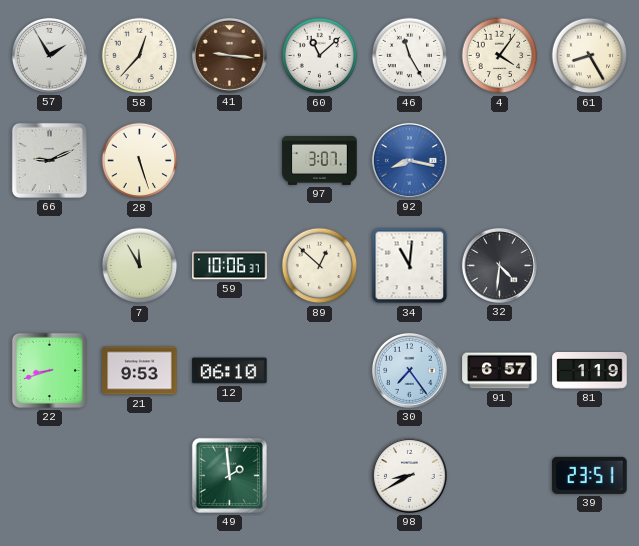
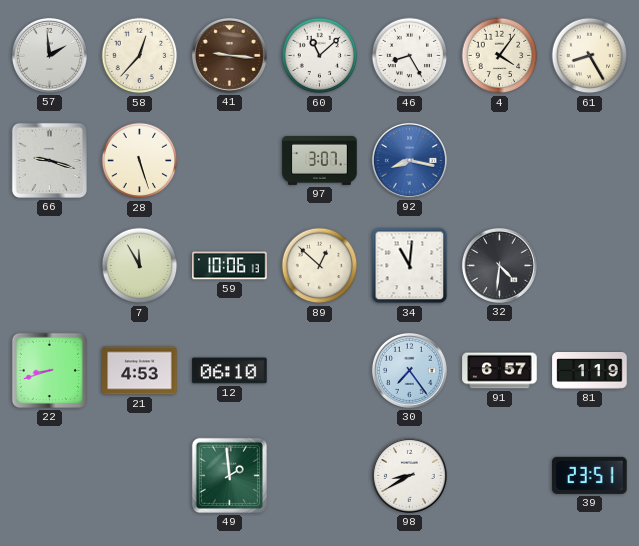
57: 1:55 -> 1:59
46: 11:25 -> 8:25
66: 9:11 -> 9:18
59: 10:06:37 -> 10:06:13
21: 9:53 -> 4:53
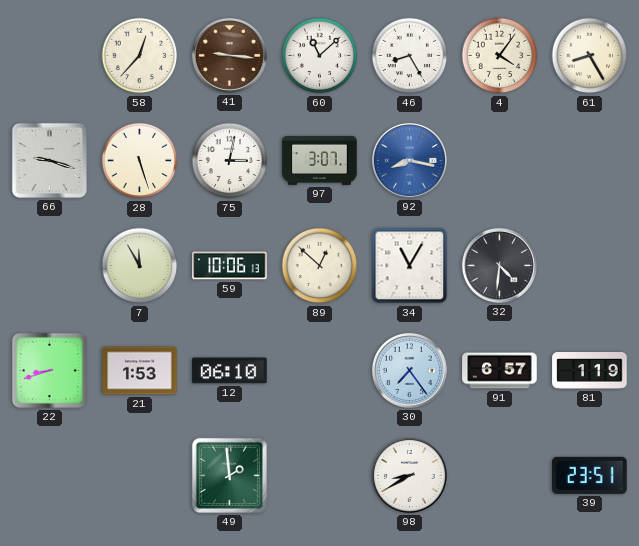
57: 1:59 -> none
75: none -> 3:02
34: 11:01 -> 11:05
21: 4:53 -> 1:53
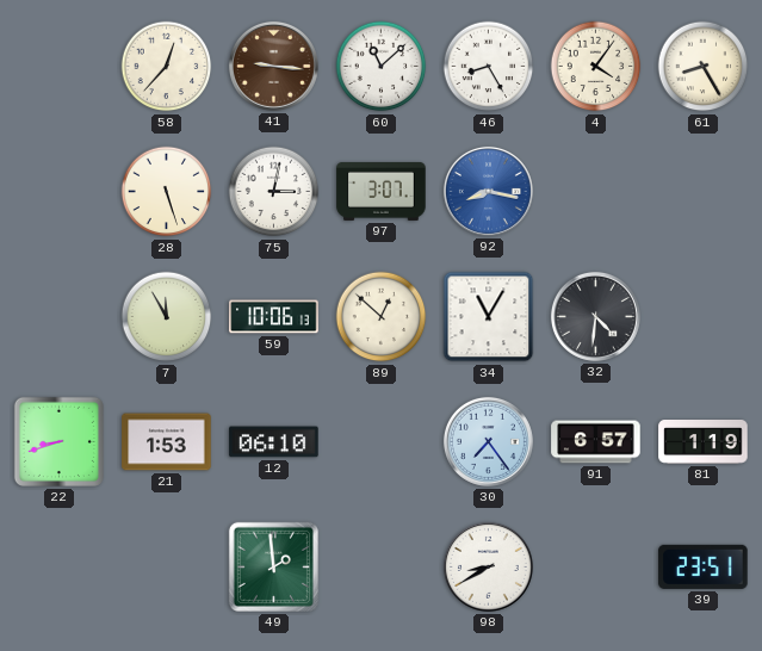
66: 9:18 -> none
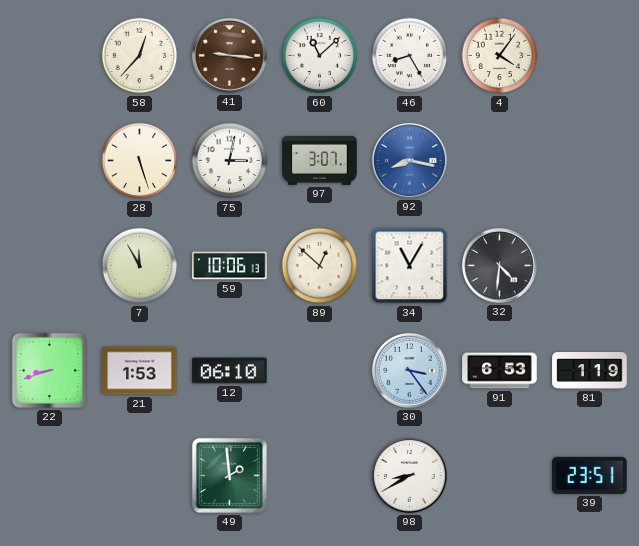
61: 8:25 -> none
30: 7:24 -> 3:24
91: 6:57 -> 6:53
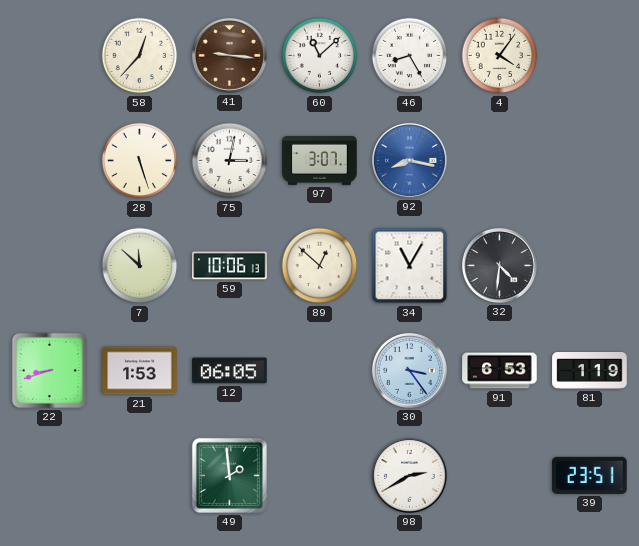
7: 11:55 -> 11:52
12: 06:10 -> 06:05
98: 8:40 -> 2:40
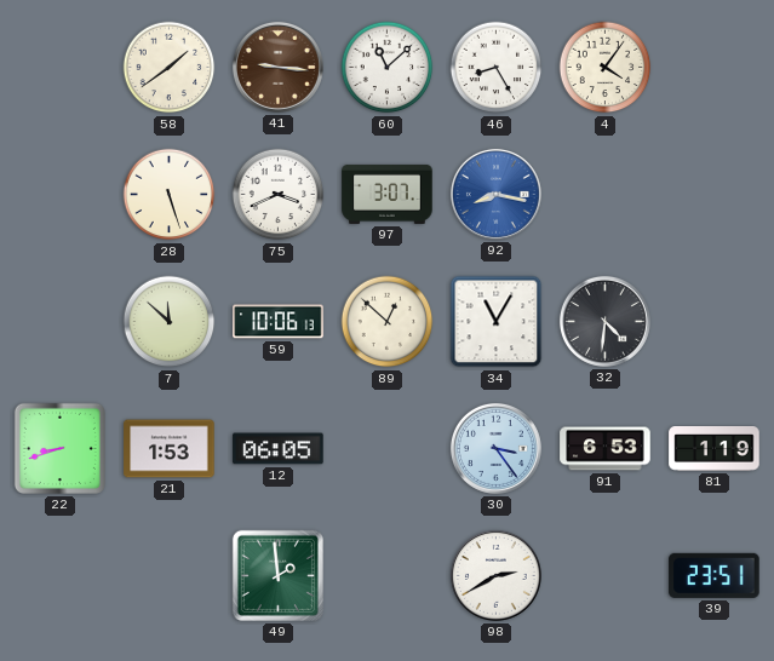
58: 12:37 -> 1:39
75: 3:02 -> 3:41
